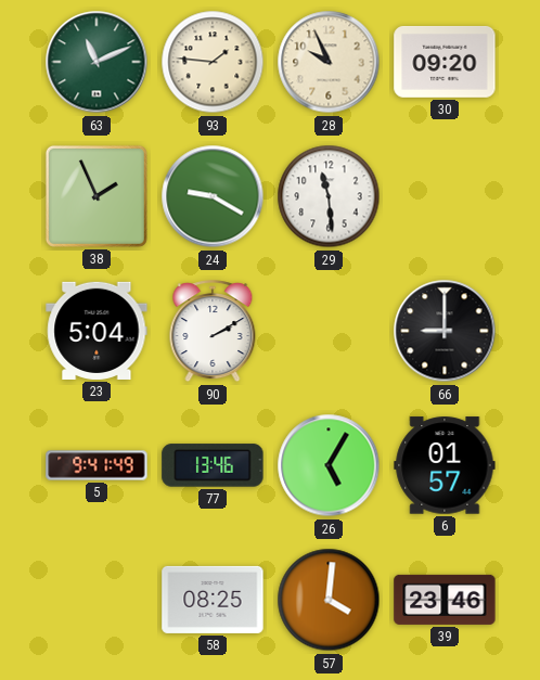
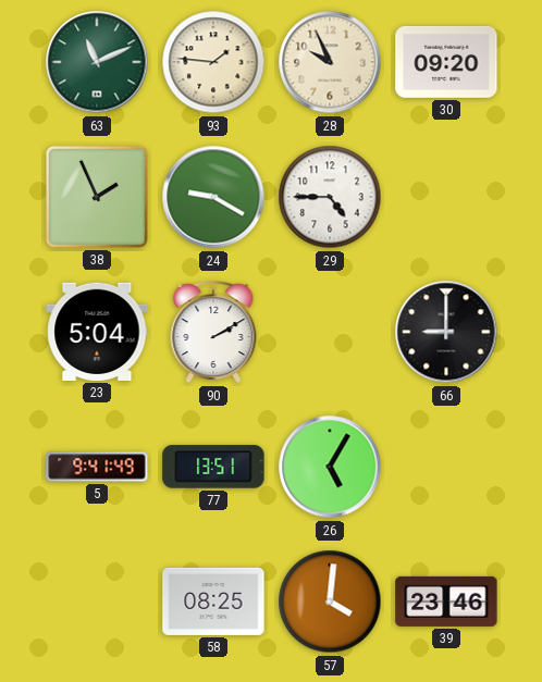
29: 11:29 -> 4:45
77: 13:46 -> 13:51
6: 01:57 -> none
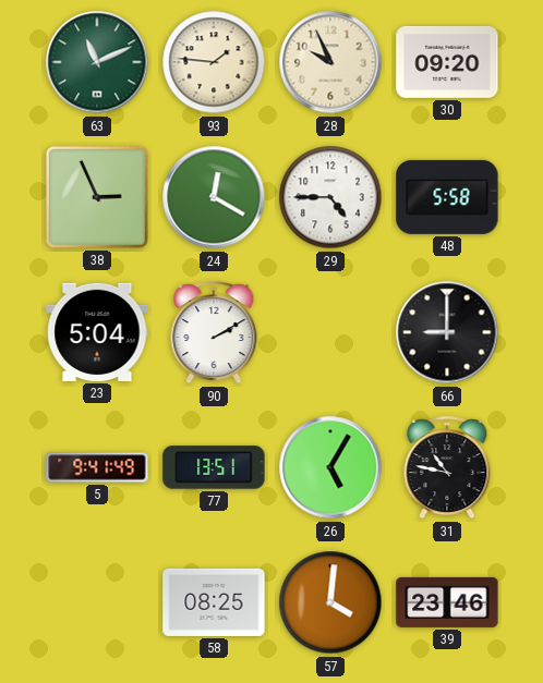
38: 1:56 -> 2:56
24: 9:20 -> 12:20
48: none -> 5:58
31: none -> 10:47
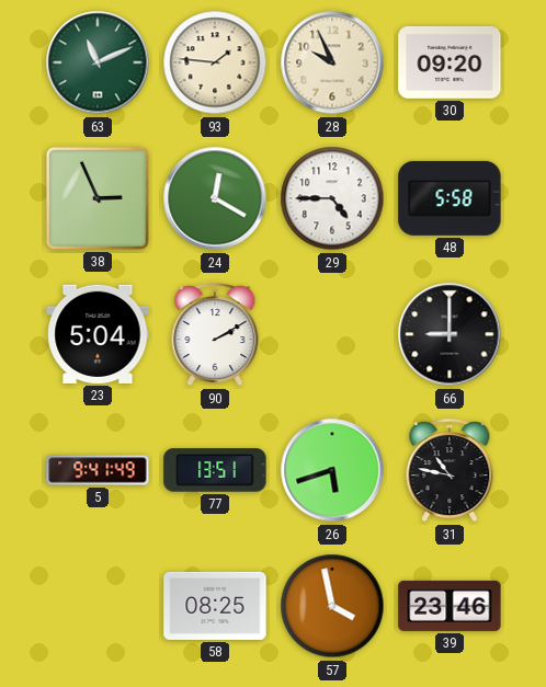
26: 5:05 -> 5:42
57: 4:01 -> 3:58
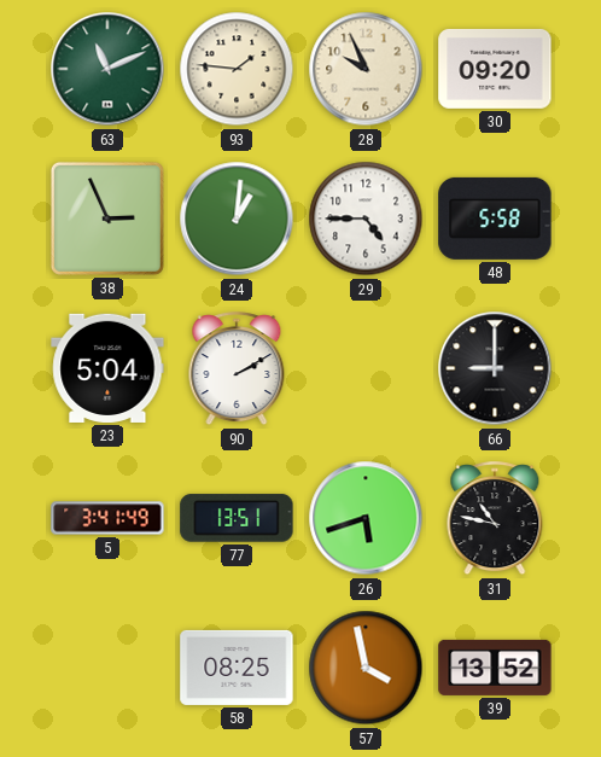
24: 12:20 -> 1:01
5: 9:41 -> 3:41
39: 23:46 -> 13:52
